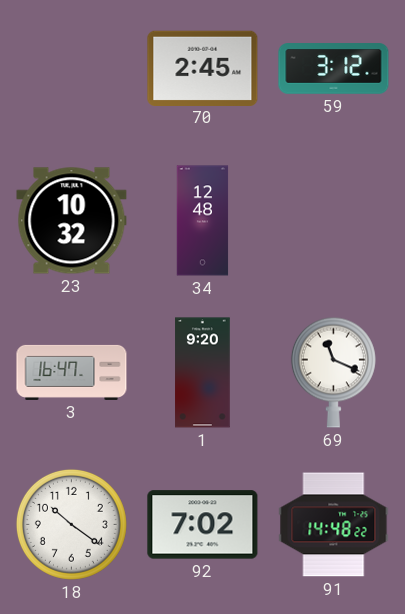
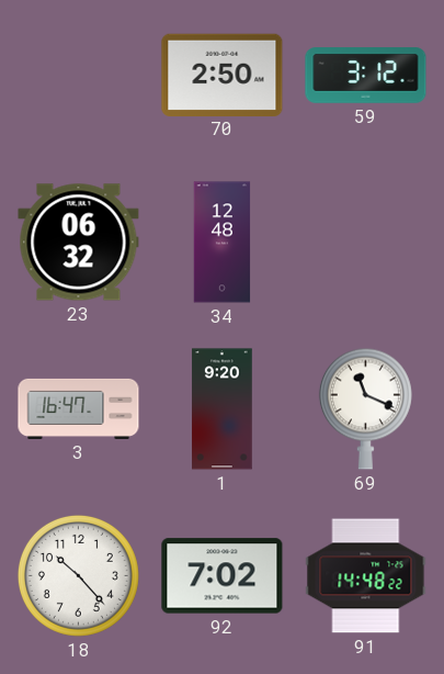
70: 2:45 -> 2:50
23: 10:32 -> 06:32
18: 10:21 -> 10:23
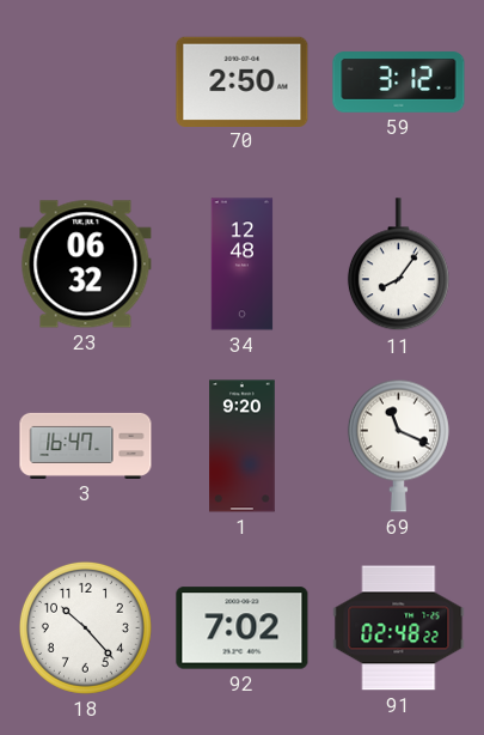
11: none -> 8:06
91: 14:48 -> 02:48
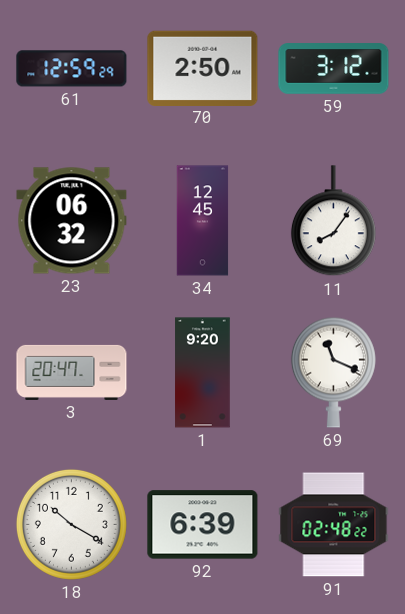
61: none -> 12:59
34: 12:48 -> 12:45
3: 16:47 -> 20:47
18: 10:23 -> 10:20
92: 7:02 -> 6:39
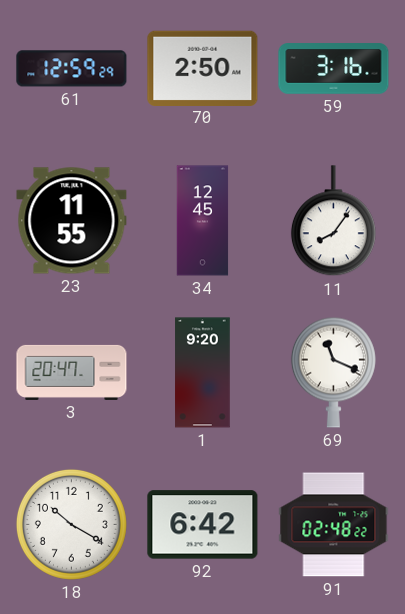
59: 3:12 -> 3:16
23: 06:32 -> 11:55
92: 6:39 -> 6:42
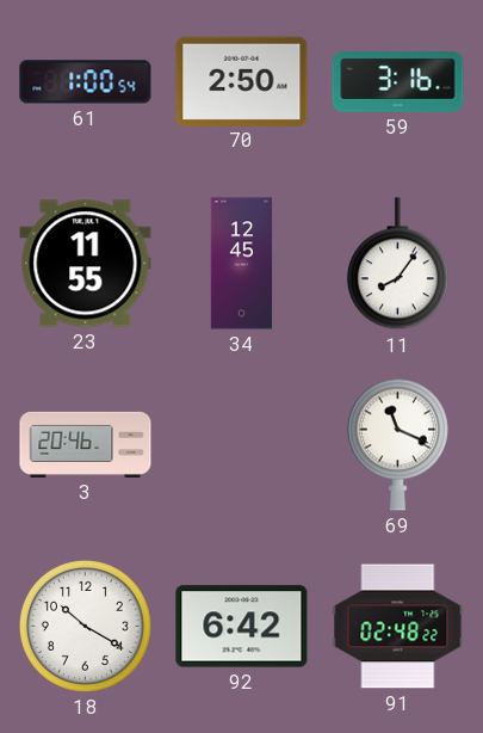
61: 12:59 -> 1:00
3: 20:47 -> 20:46
1: 9:20 -> none
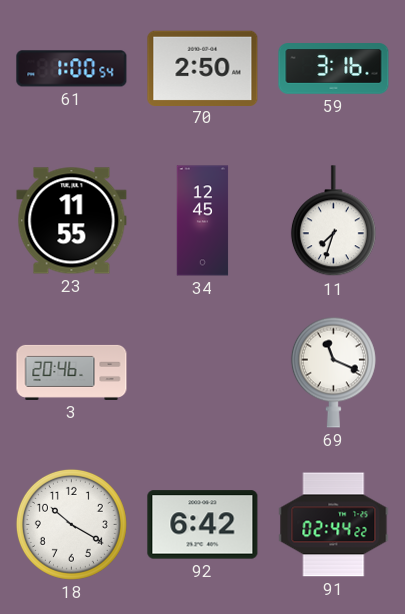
11: 8:06 -> 7:33
91: 02:48 -> 02:44
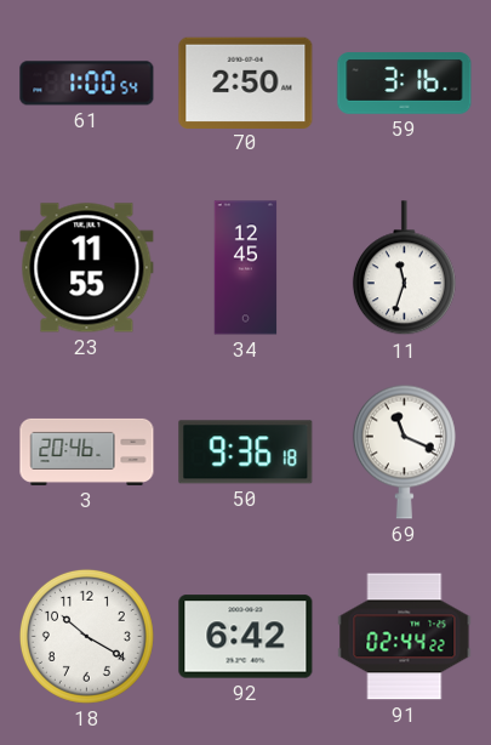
11: 7:33 -> 11:33
50: none -> 9:36
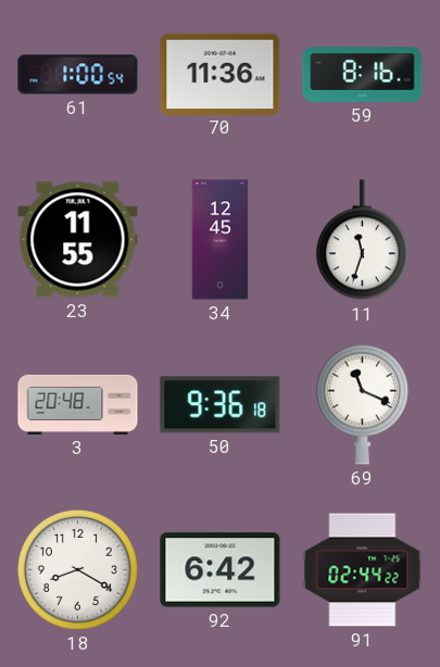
70: 2:50 -> 11:36
59: 3:16 -> 8:16
3: 20:46 -> 20:48
18: 10:20 -> 8:20
